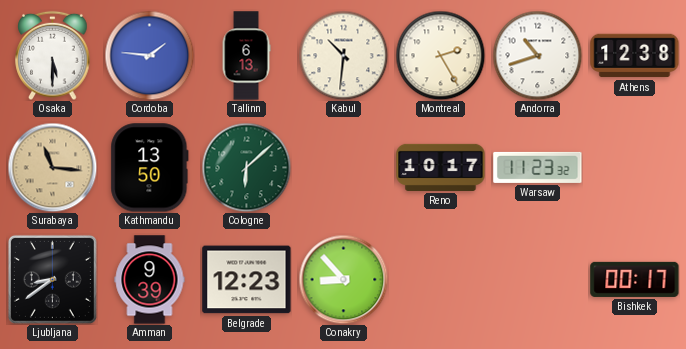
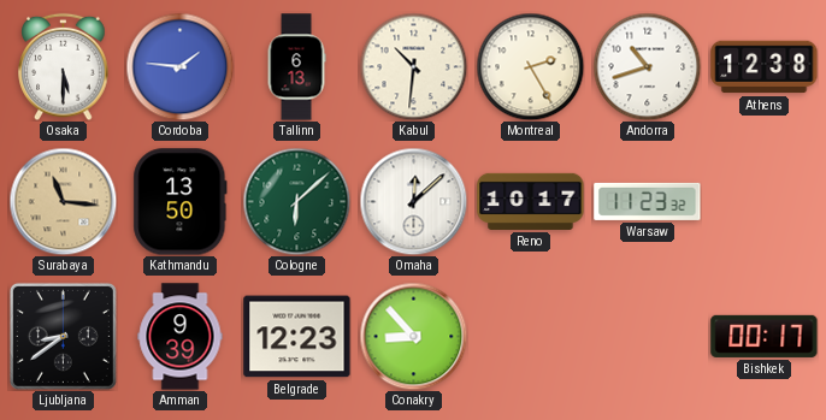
Omaha: none -> 12:08
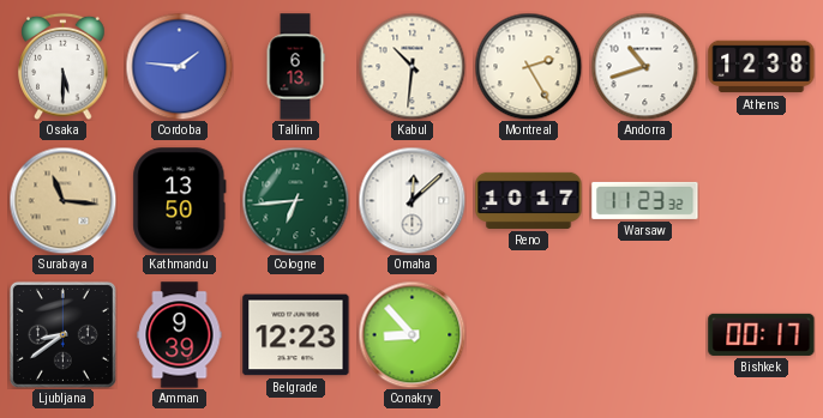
Cologne: 6:08 -> 6:44
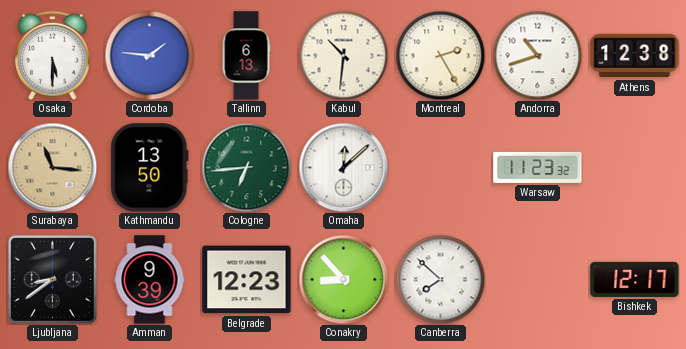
Reno: 10:17 -> none
Canberra: none -> 7:52
Bishkek: 00:17 -> 12:17
